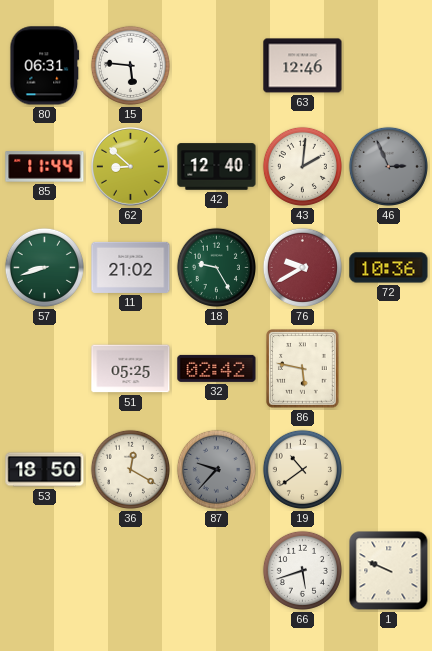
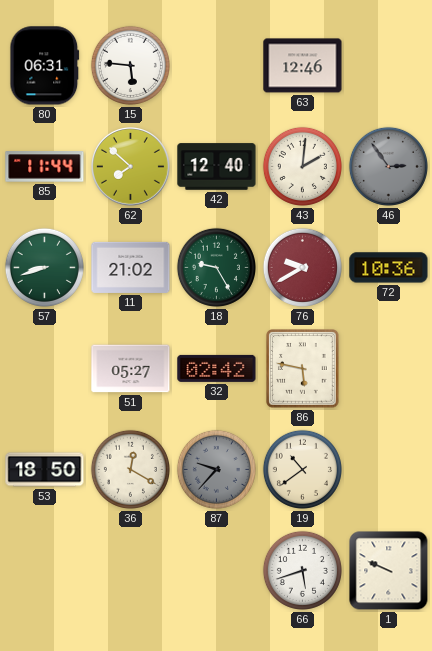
62: 8:52 -> 7:52
46: 2:56 -> 2:54
51: 05:25 -> 05:27
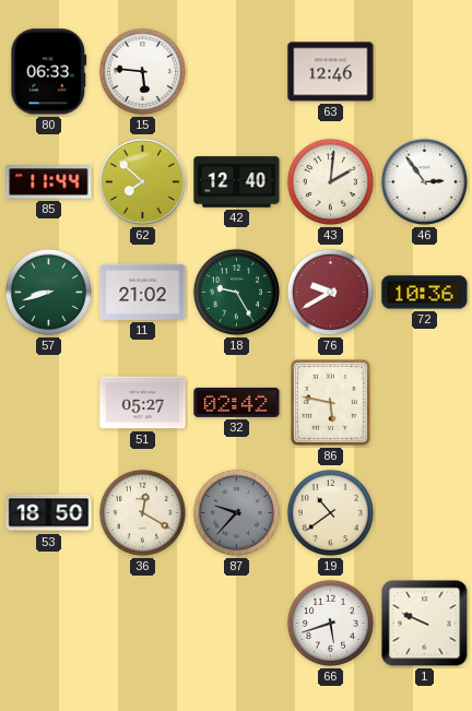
80: 06:31 -> 06:33
46 dial: grey -> white
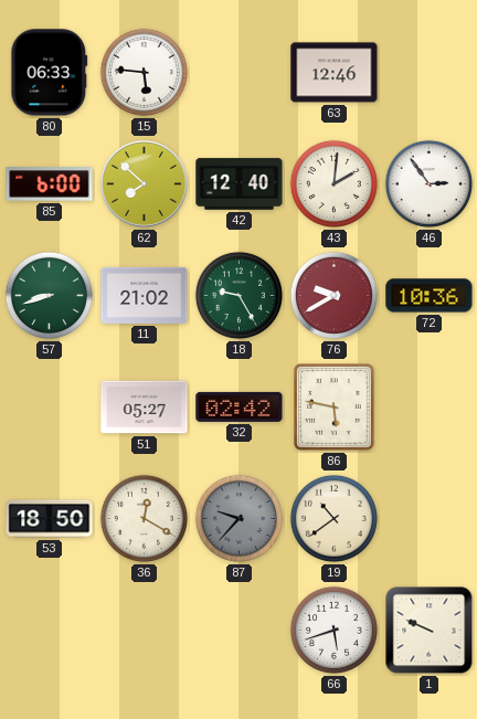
85: 11:44 -> 6:00
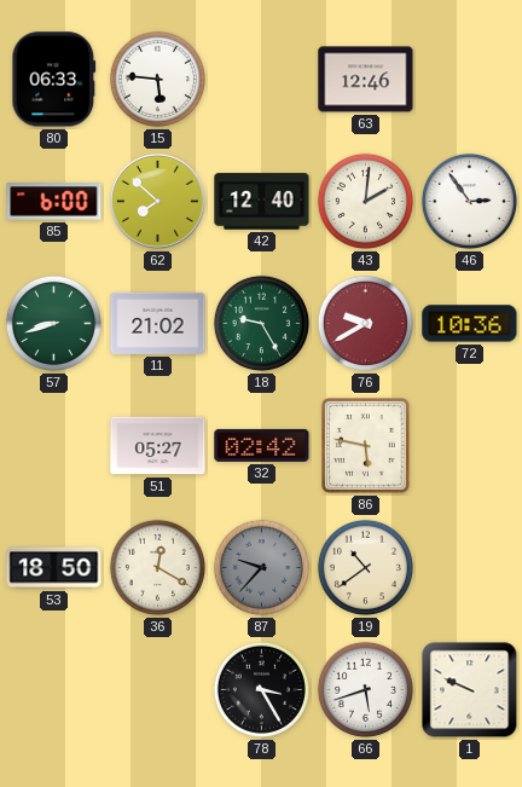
78: none -> 3:25
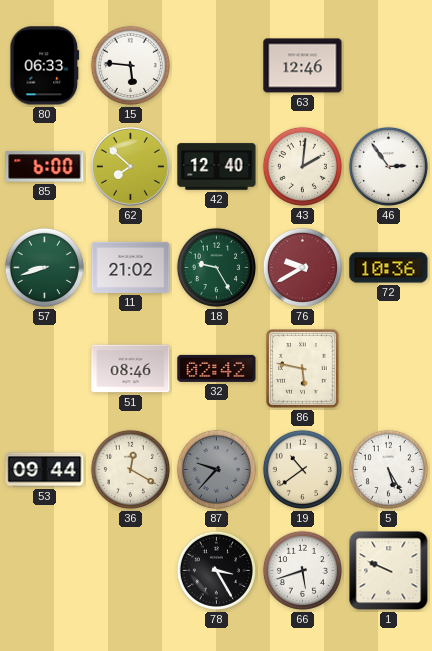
51: 05:27 -> 08:46
53: 18:50 -> 09:44
5: none -> 5:25
